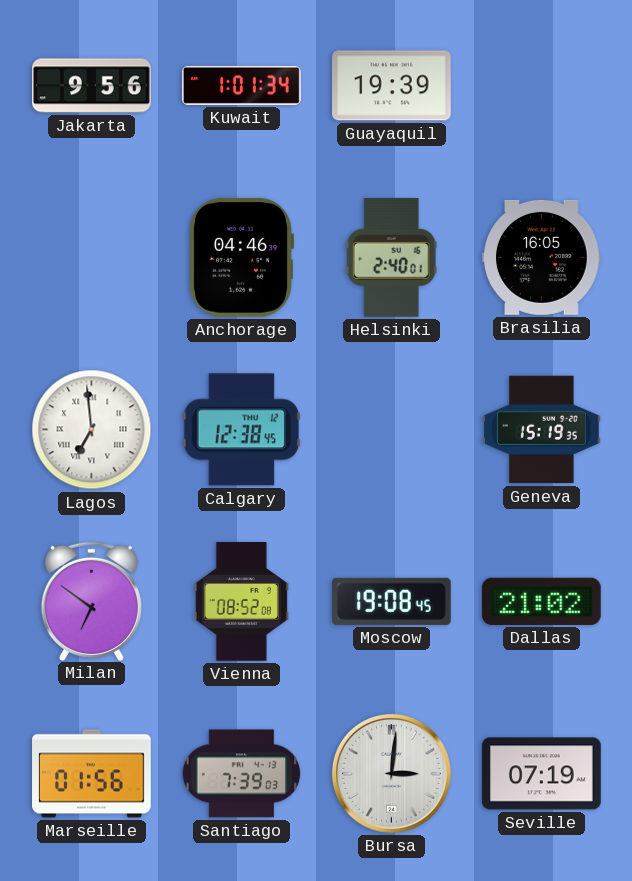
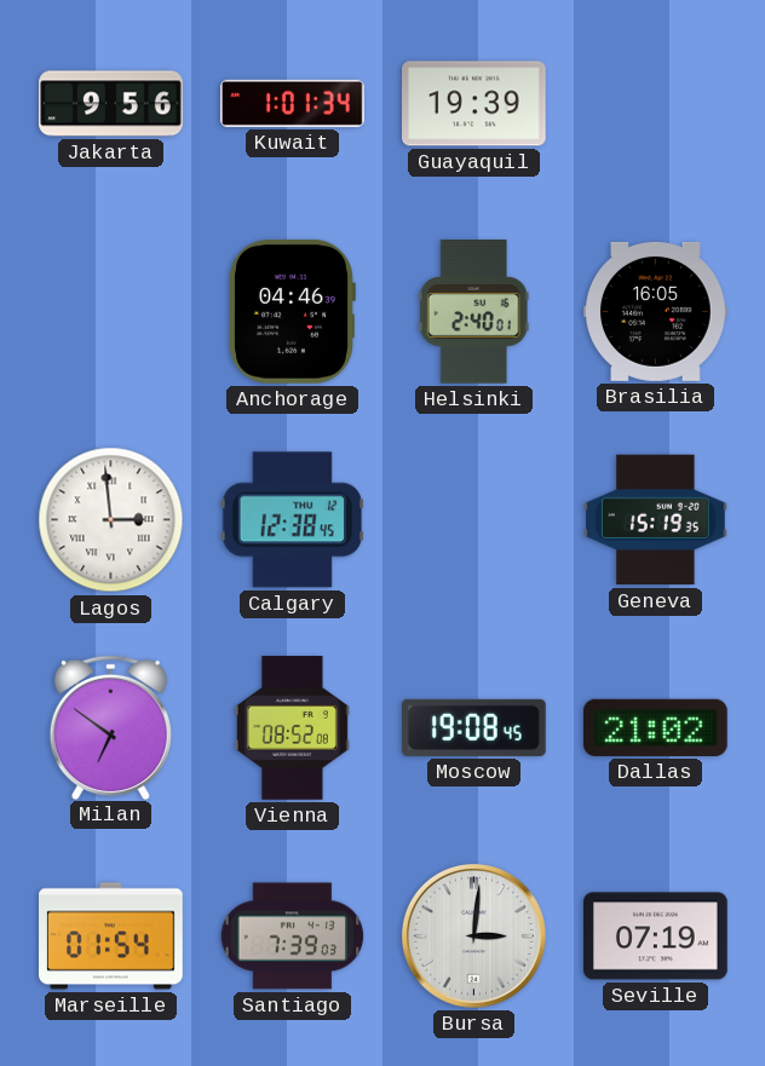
Lagos: 6:59 -> 2:59
Marseille: 01:56 -> 01:54
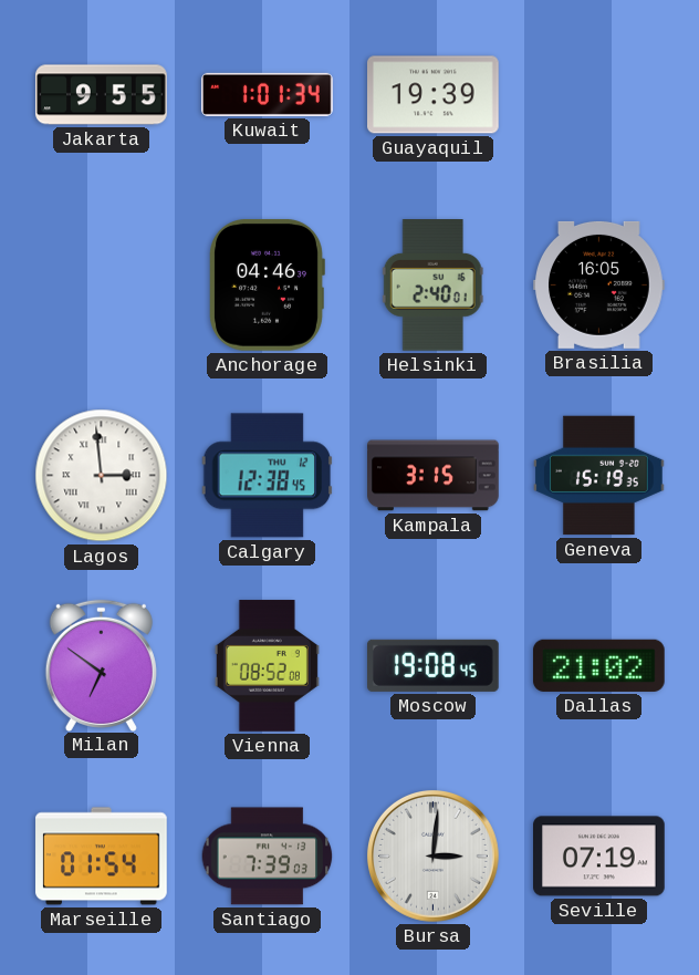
Jakarta: 9:56 -> 9:55
Kampala: none -> 3:15
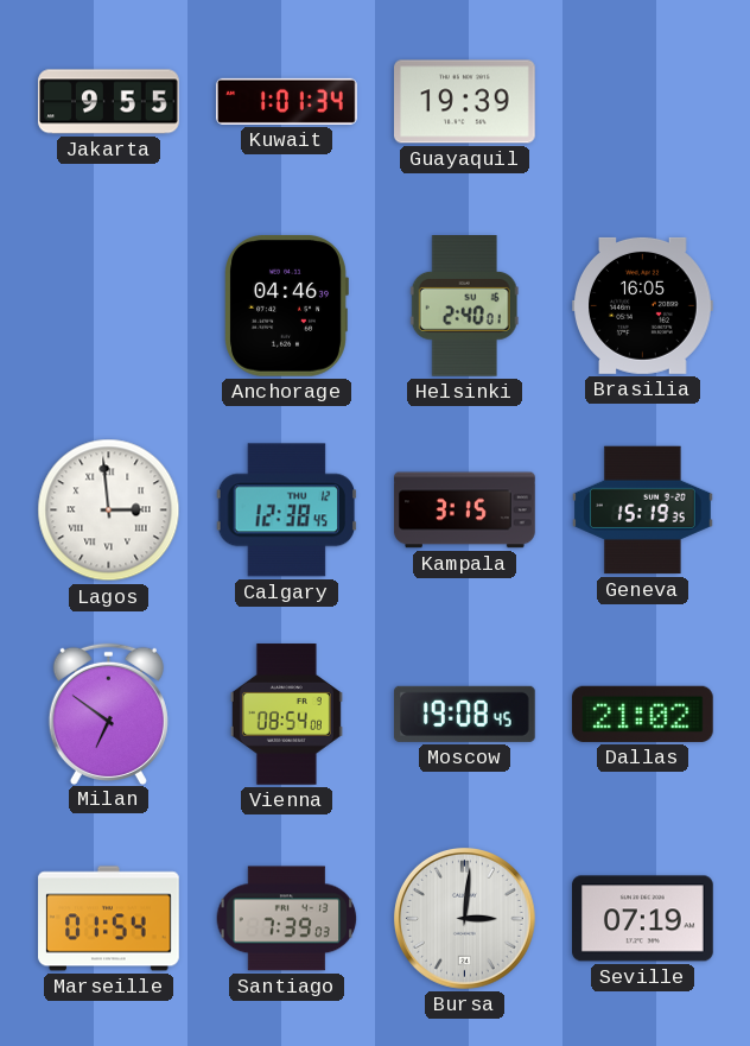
Vienna: 08:52 -> 08:54
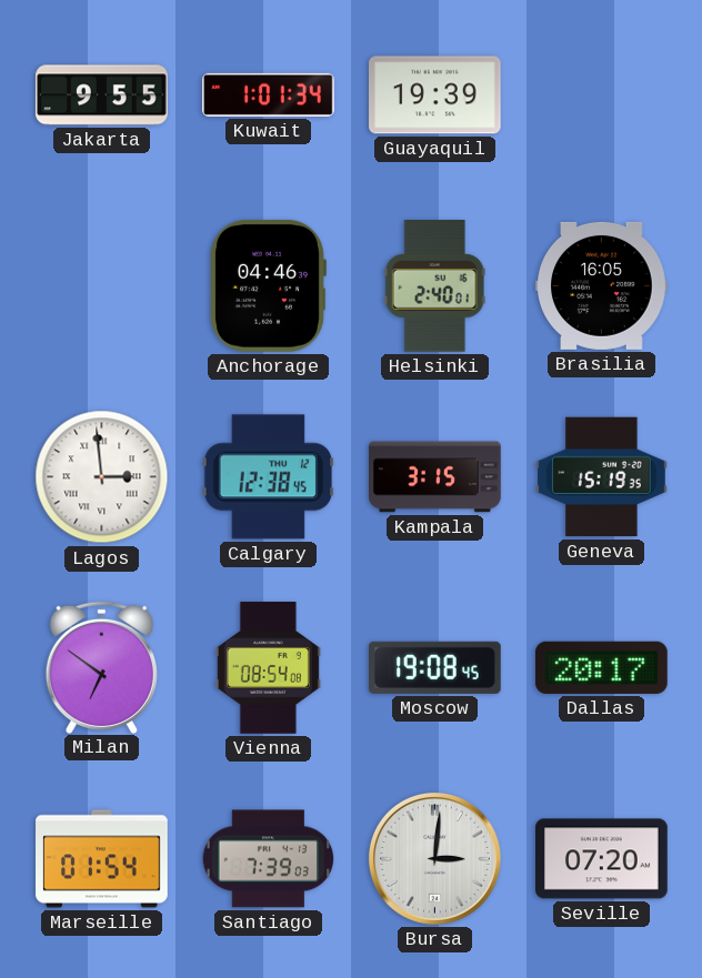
Dallas: 21:02 -> 20:17
Seville: 07:19 -> 07:20
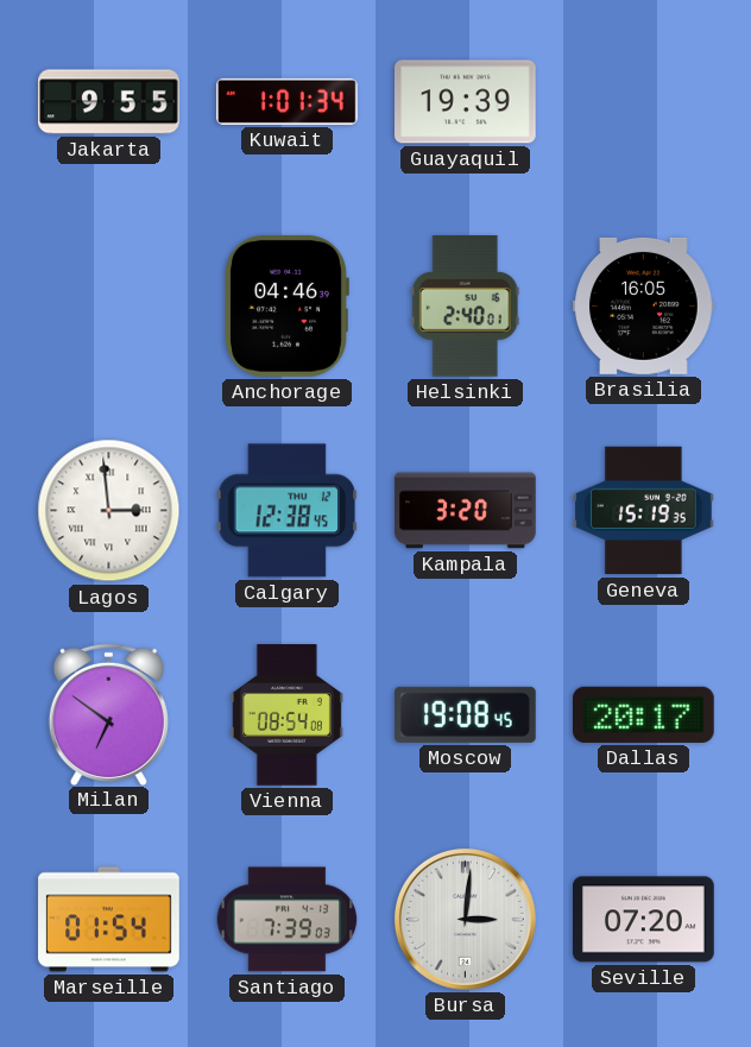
Kampala: 3:15 -> 3:20
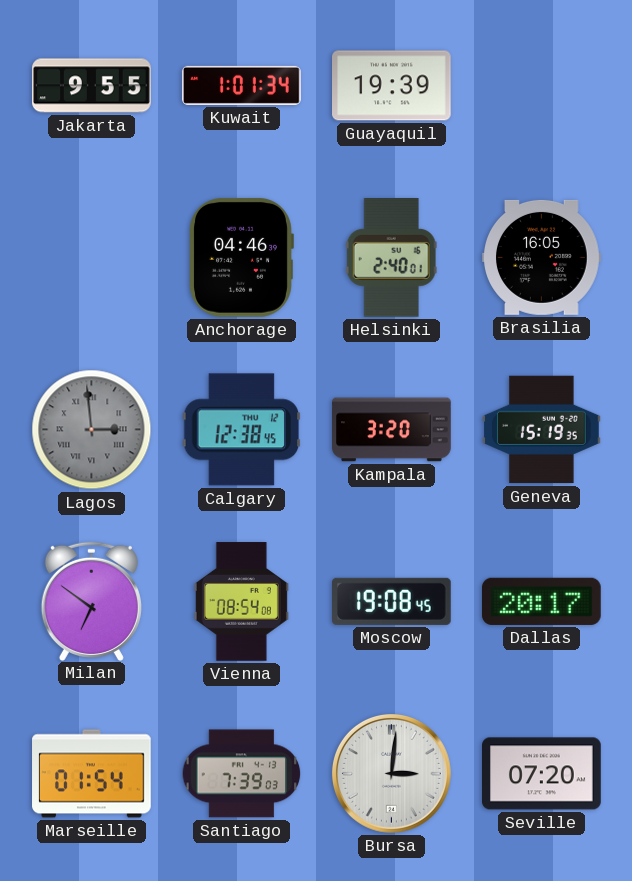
Lagos dial: white -> grey
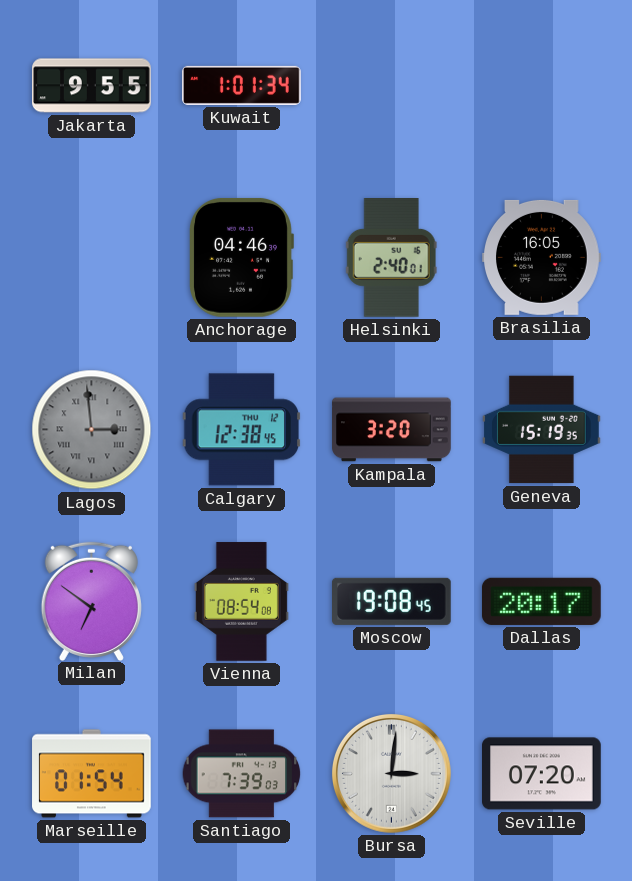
Guayaquil: 19:39 -> none
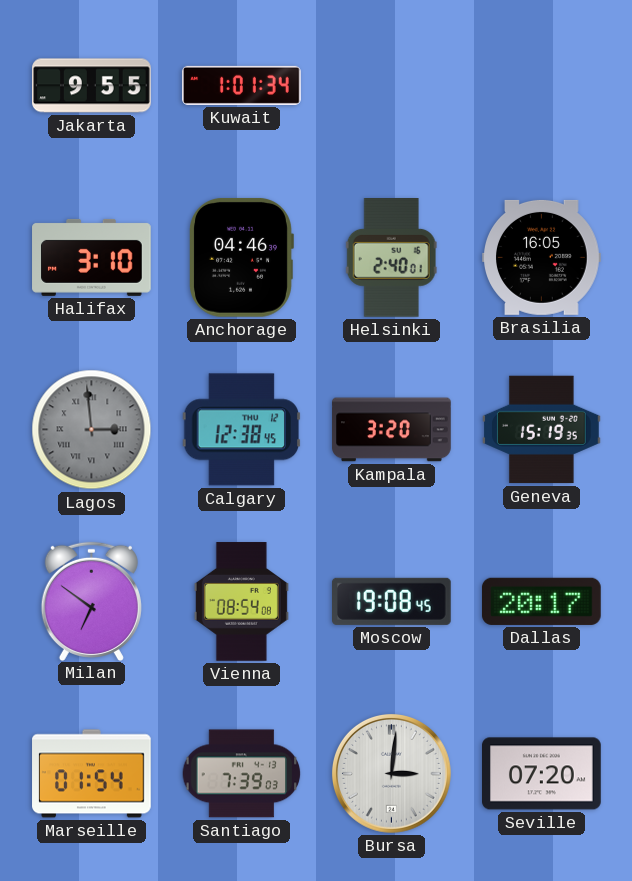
Halifax: none -> 3:10
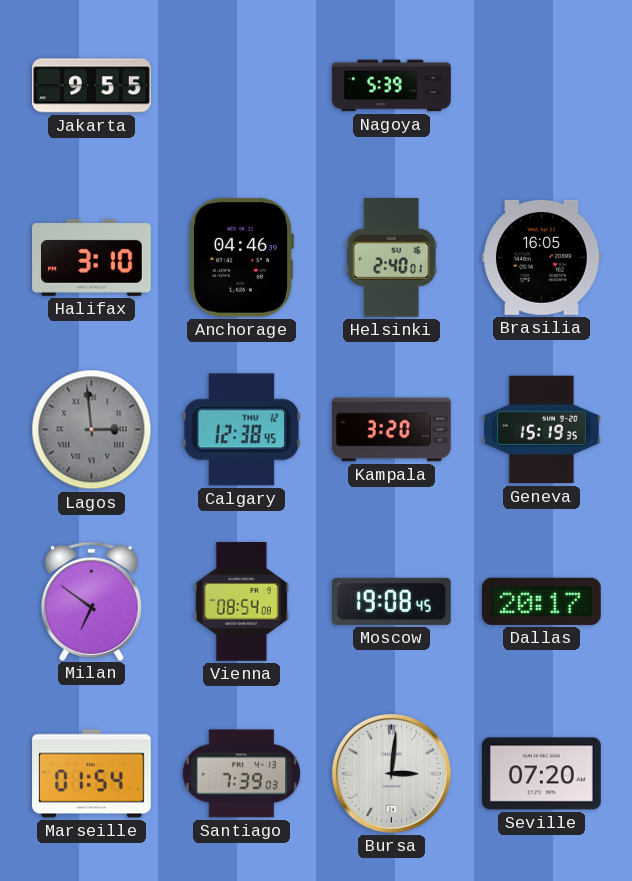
Kuwait: 1:01 -> none
Nagoya: none -> 5:39
